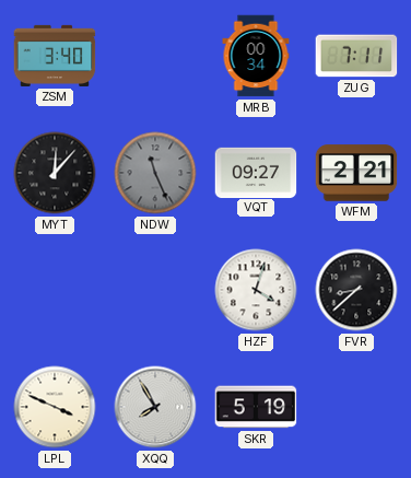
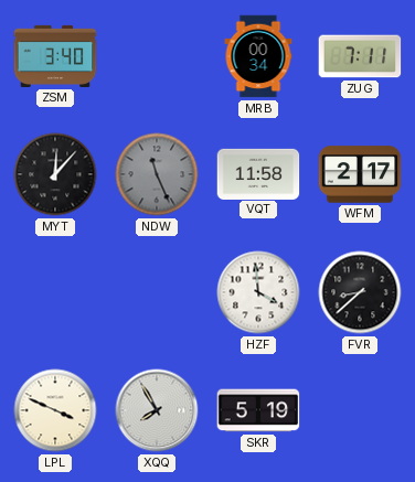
VQT: 09:27 -> 11:58
WFM: 2:21 -> 2:17
HZF: 4:03 -> 3:59
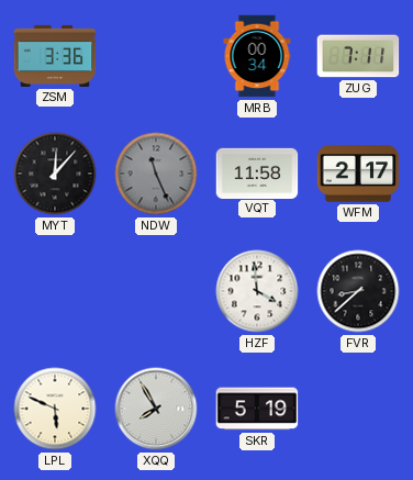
ZSM: 3:40 -> 3:36
LPL: 3:49 -> 5:49
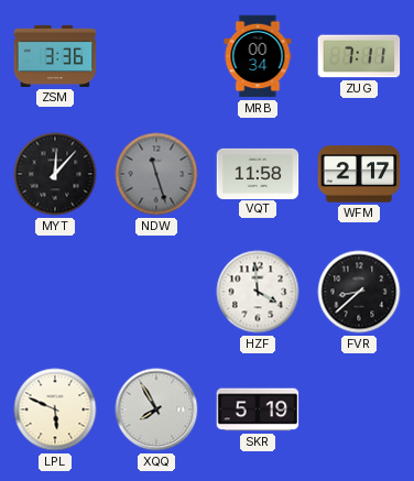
NDW: 11:26 -> 11:27
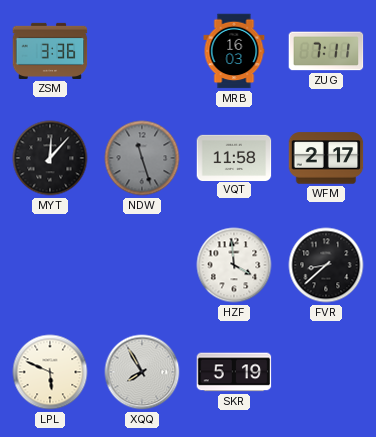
MRB: 00:34 -> 16:03
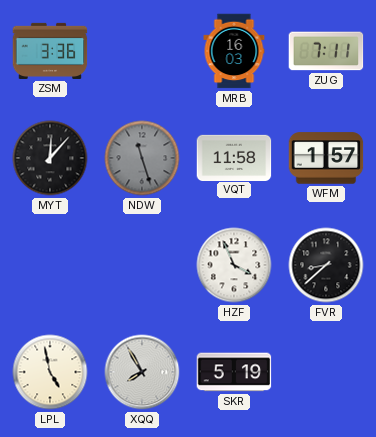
WFM: 2:17 -> 1:57
HZF: 3:59 -> 3:56
LPL: 5:49 -> 4:58
